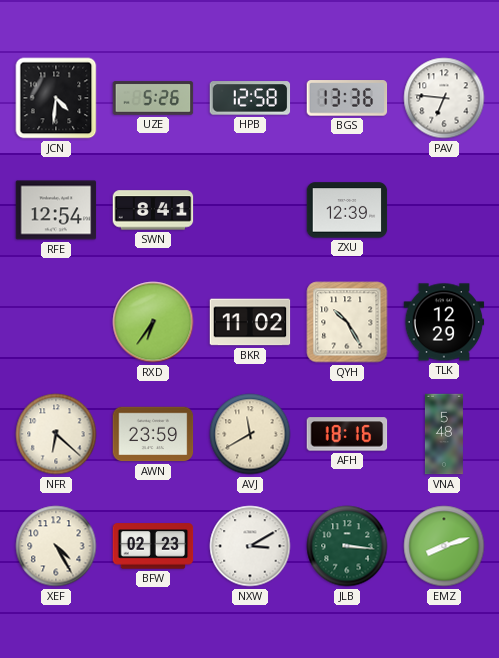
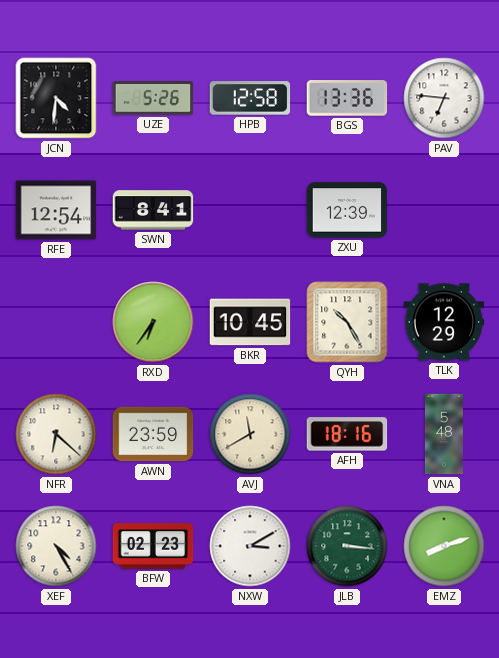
BKR: 11:02 -> 10:45
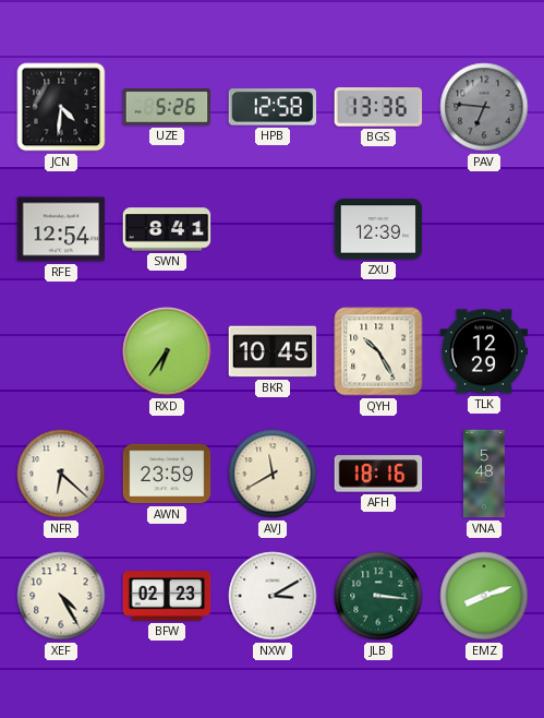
PAV dial: white -> grey
